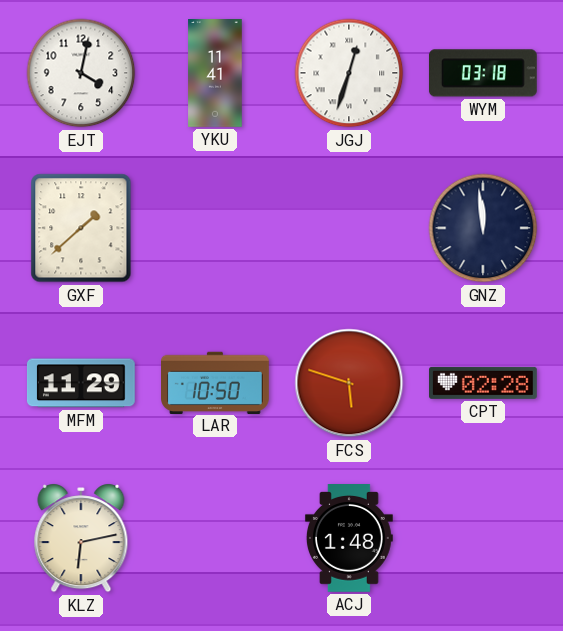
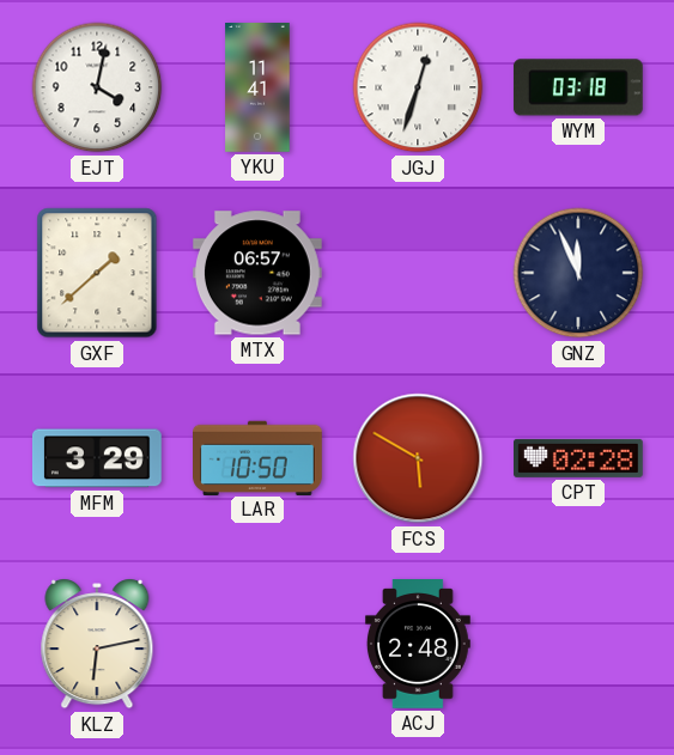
MTX: none -> 06:57
GNZ: 11:59 -> 11:56
MFM: 11:29 -> 3:29
FCS: 5:48 -> 5:50
ACJ: 1:48 -> 2:48
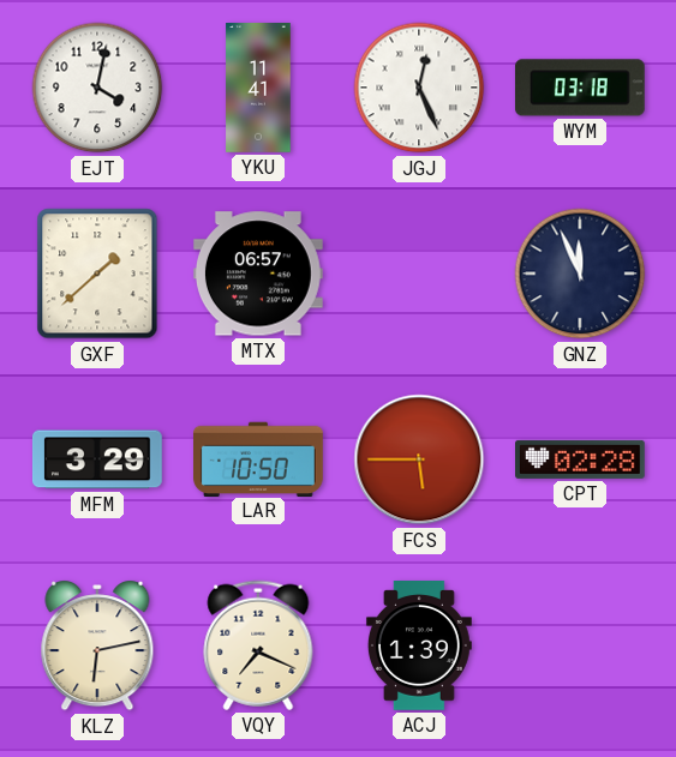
JGJ: 12:33 -> 12:26
FCS: 5:50 -> 5:45
VQY: none -> 7:19
ACJ: 2:48 -> 1:39
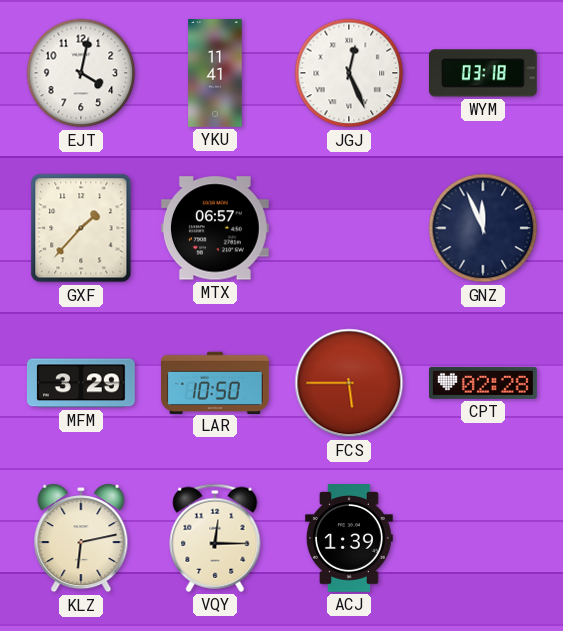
GXF: 1:38 -> 1:37
VQY: 7:19 -> 12:15
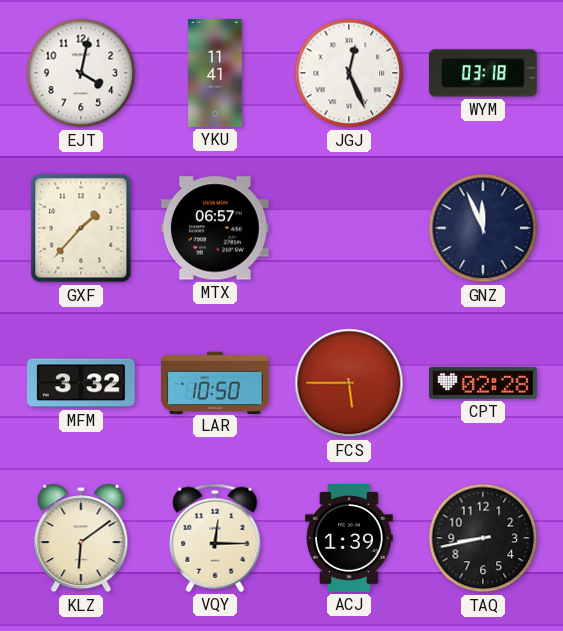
MFM: 3:29 -> 3:32
KLZ: 6:13 -> 6:09
TAQ: none -> 8:43
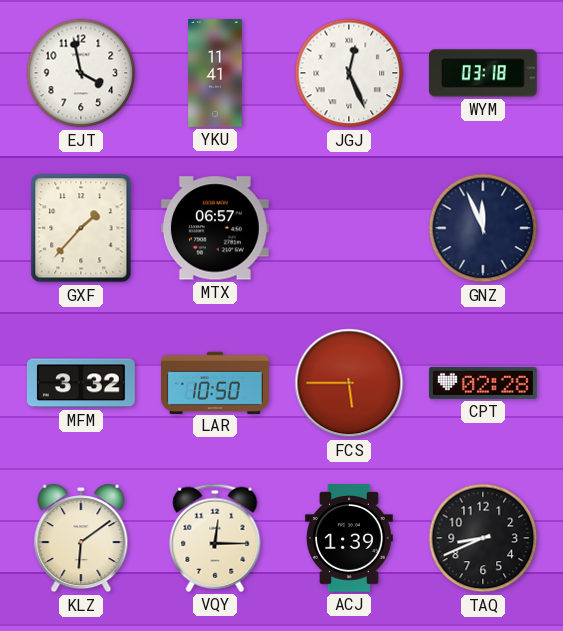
EJT: 4:02 -> 3:58
TAQ: 8:43 -> 8:41
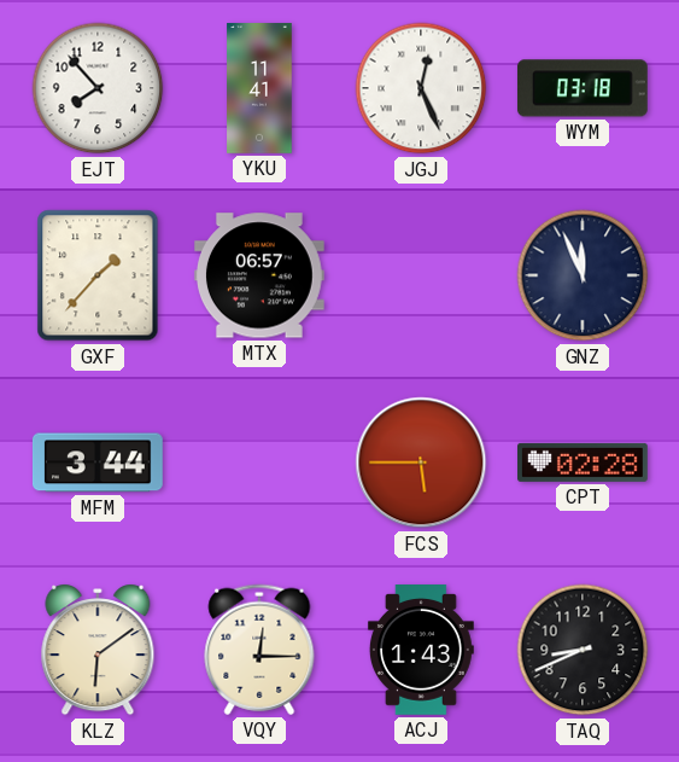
EJT: 3:58 -> 7:53
MFM: 3:32 -> 3:44
LAR: 10:50 -> none
ACJ: 1:39 -> 1:43
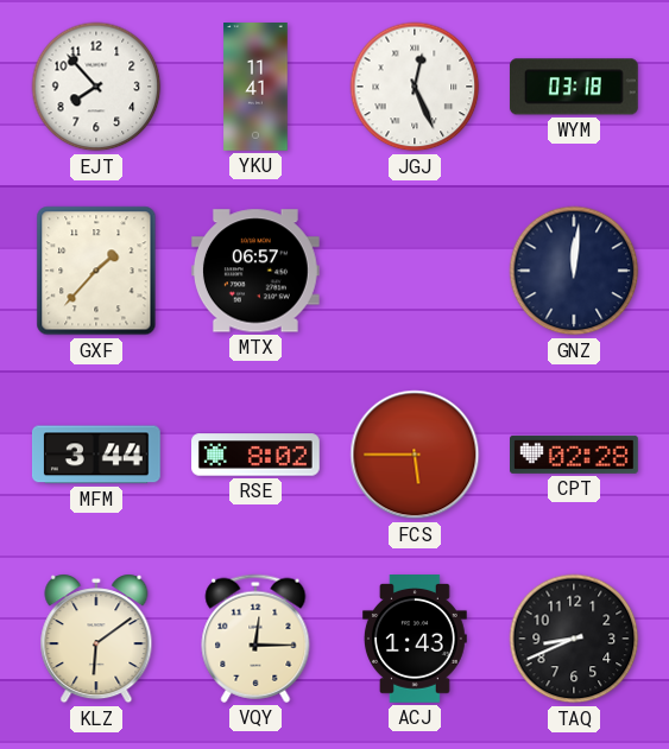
GNZ: 11:56 -> 12:01
RSE: none -> 8:02
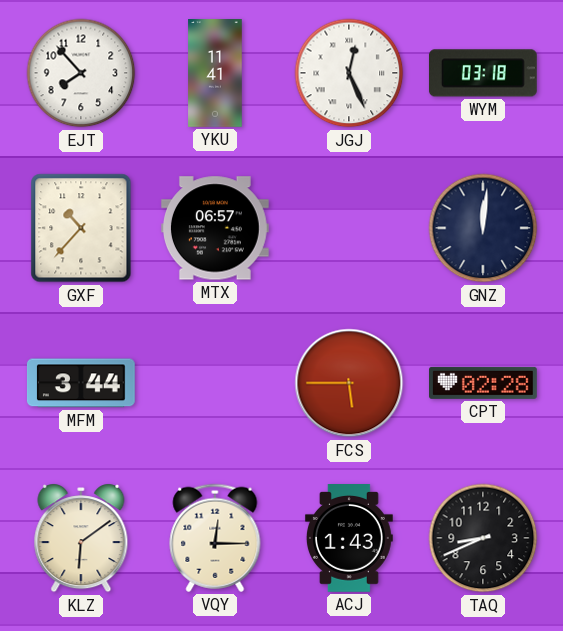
GXF: 1:37 -> 10:37
RSE: 8:02 -> none
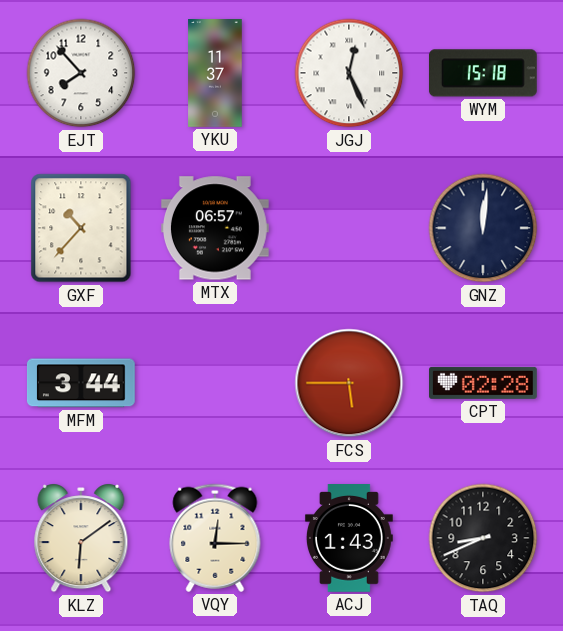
YKU: 11:41 -> 11:37
WYM: 03:18 -> 15:18
